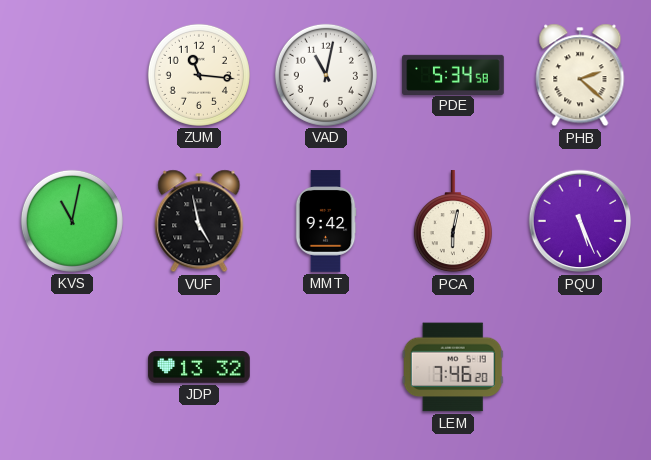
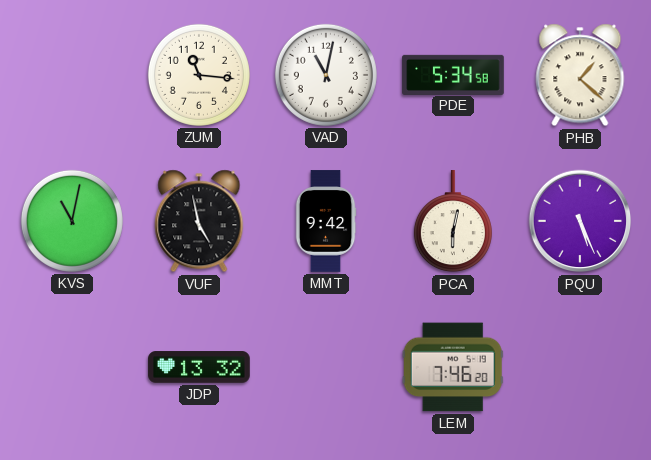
PHB: 2:22 -> 1:22
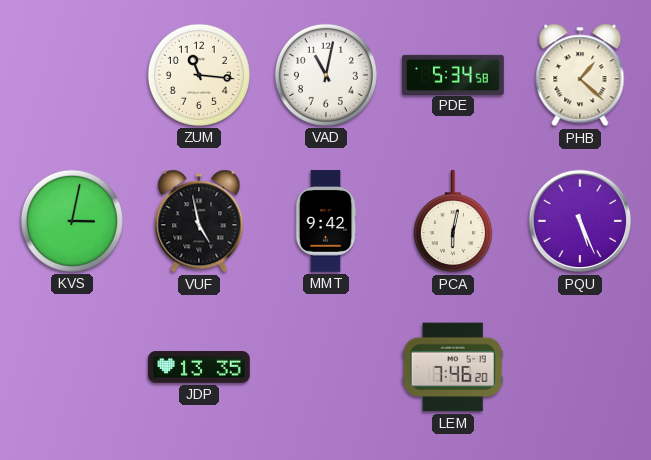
KVS: 11:02 -> 3:02
JDP: 13:32 -> 13:35
